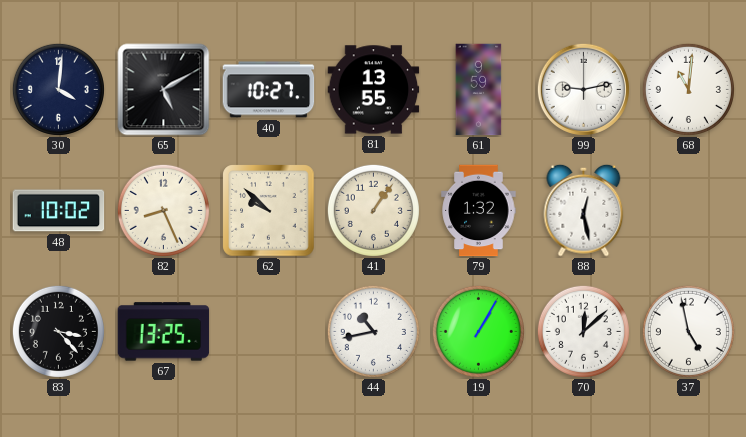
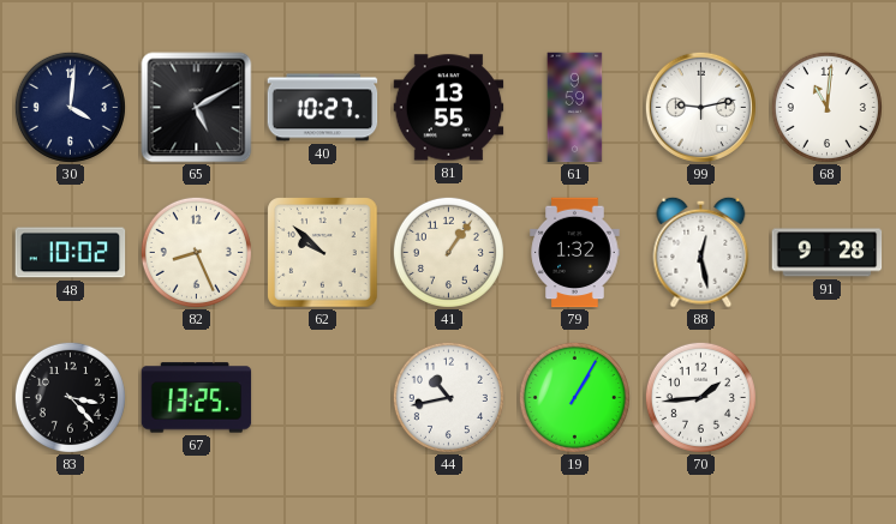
91: none -> 9:28
70: 12:08 -> 1:44
37: 4:58 -> none
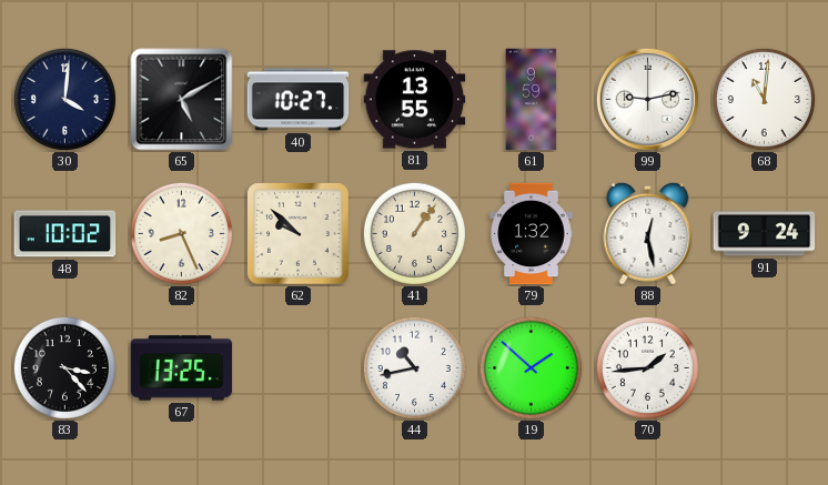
91: 9:28 -> 9:24
19: 1:05 -> 1:52
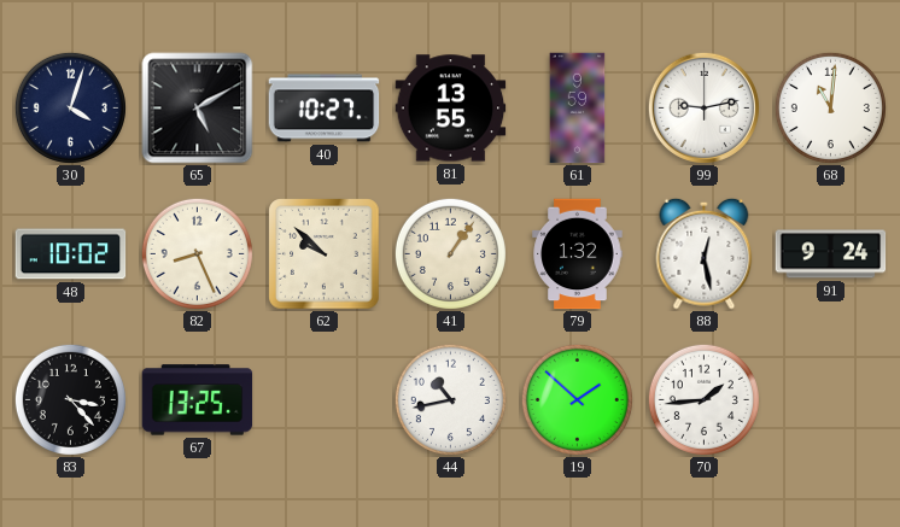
30: 4:01 -> 4:03
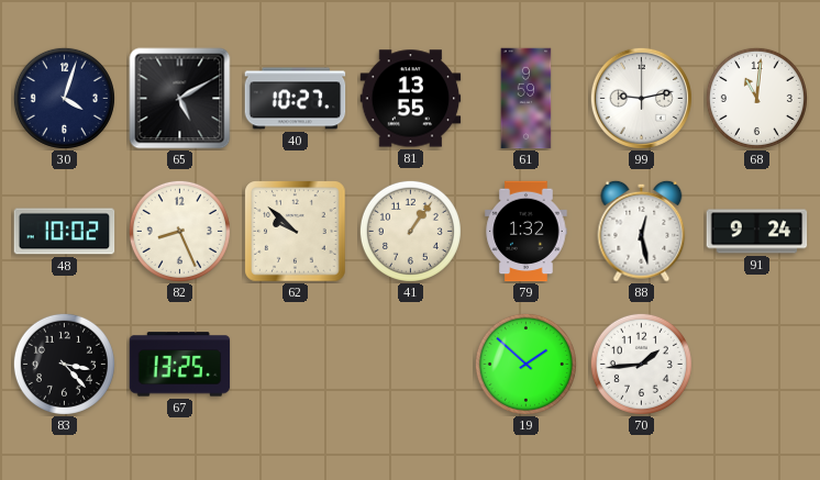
44: 10:43 -> none
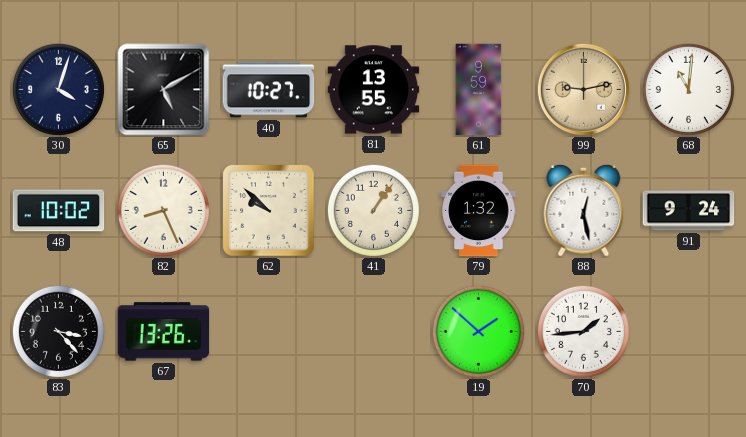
99 dial: white -> champagne
67: 13:25 -> 13:26
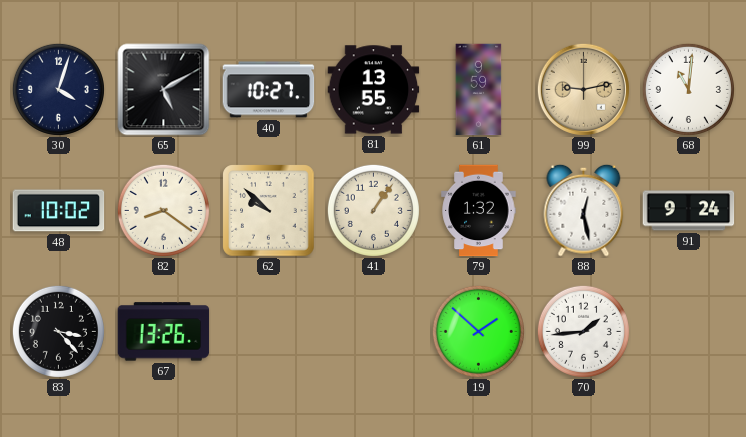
82: 8:26 -> 8:21
